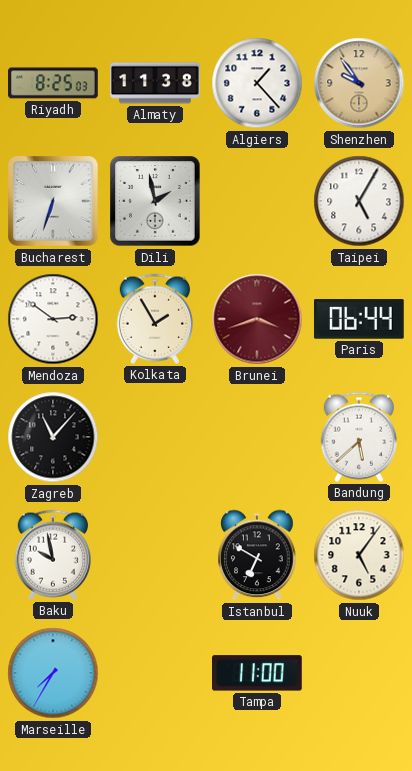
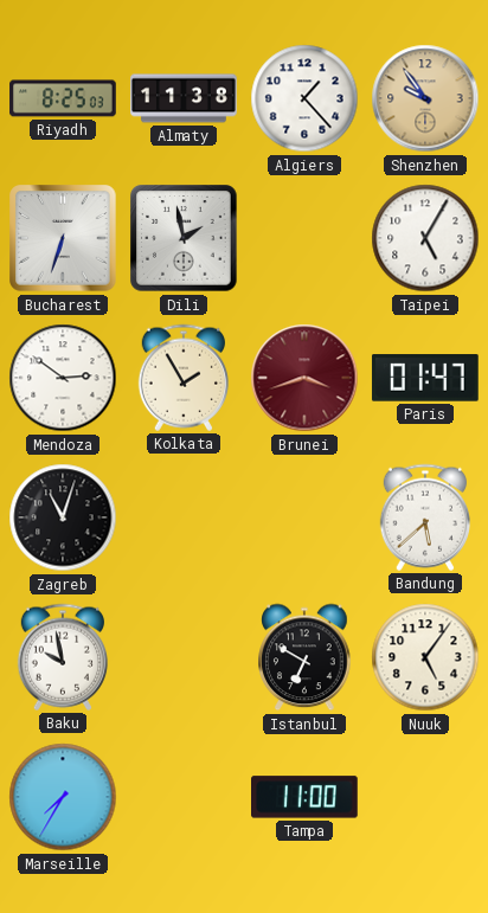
Paris: 06:44 -> 01:47
Zagreb: 11:07 -> 11:03
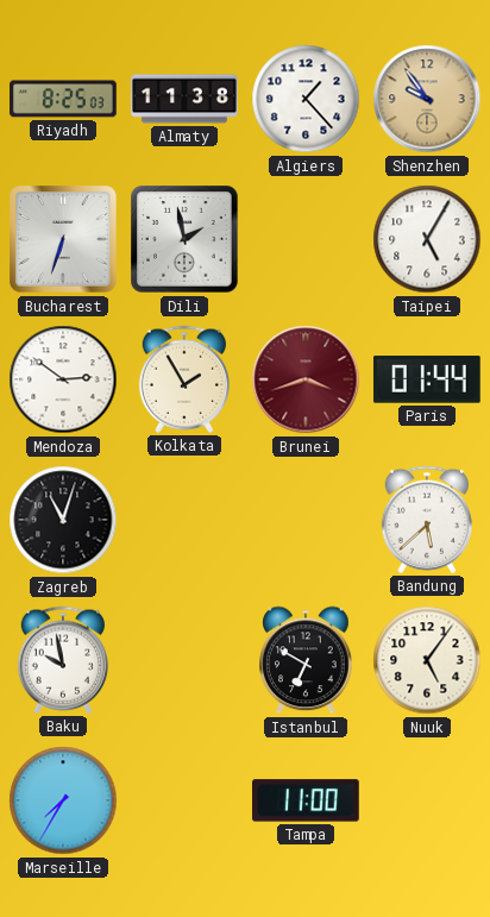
Paris: 01:47 -> 01:44
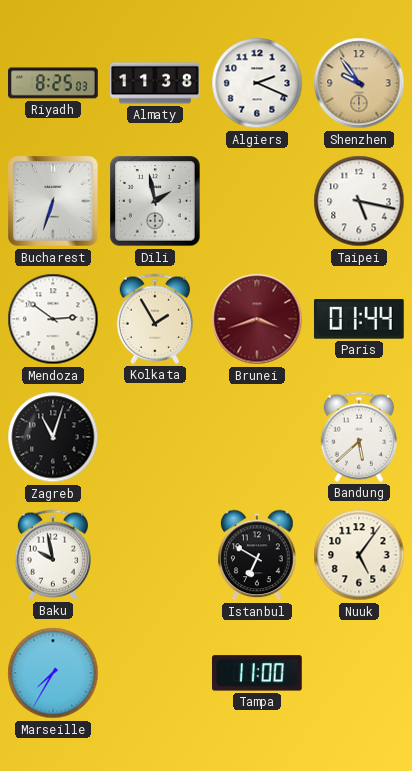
Algiers: 1:23 -> 2:19
Taipei: 5:05 -> 5:17
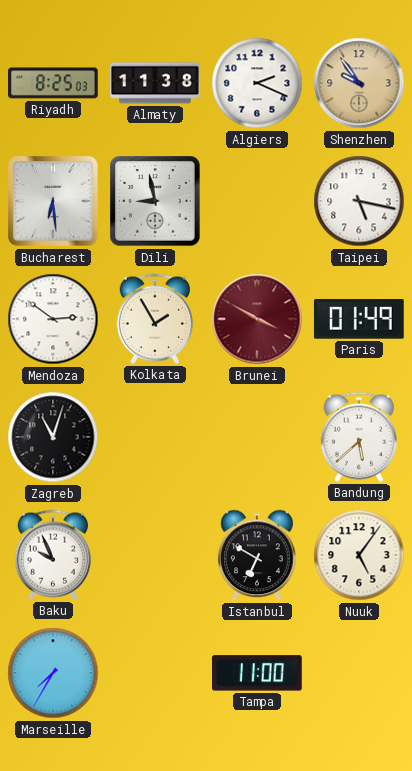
Bucharest: 6:33 -> 6:29
Dili: 1:58 -> 8:58
Brunei: 3:42 -> 3:50
Paris: 01:44 -> 01:49
Baku: 9:58 -> 9:56
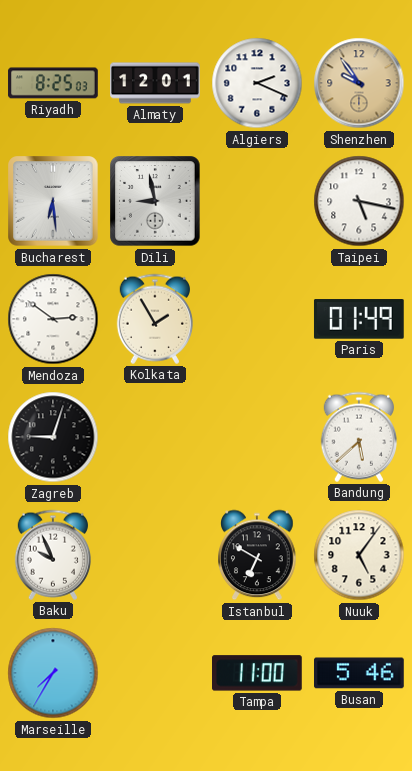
Almaty: 11:38 -> 12:01
Brunei: 3:50 -> none
Zagreb: 11:03 -> 9:03
Busan: none -> 5:46
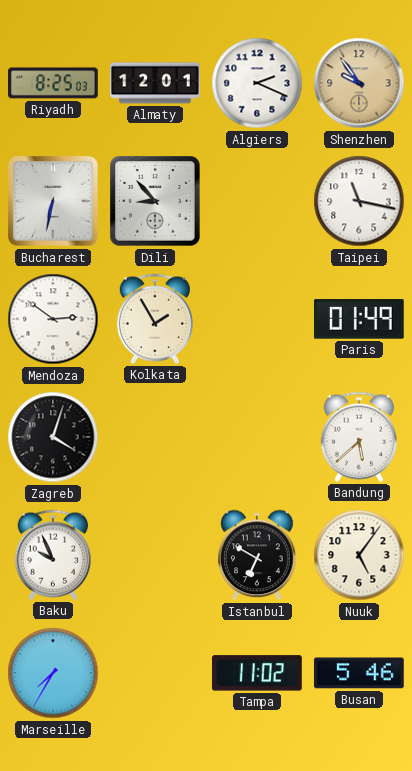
Bucharest: 6:29 -> 6:32
Dili: 8:58 -> 8:53
Taipei: 5:17 -> 11:17
Zagreb: 9:03 -> 4:03
Tampa: 11:00 -> 11:02
